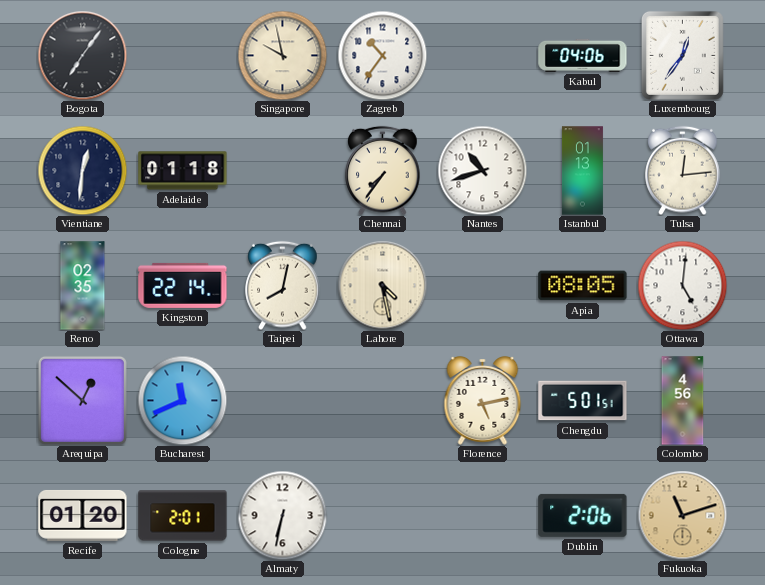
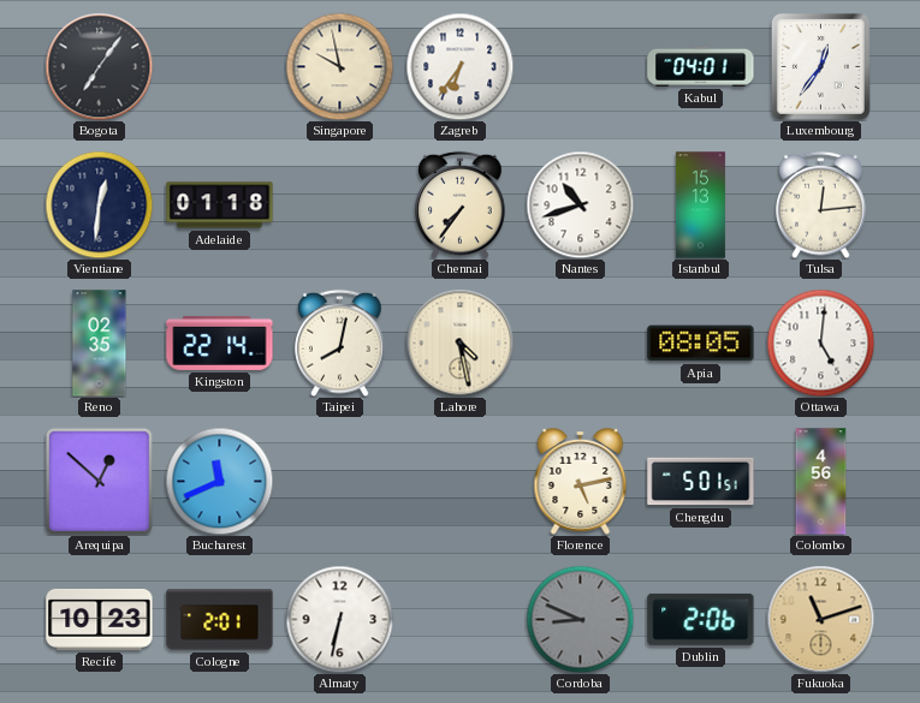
Zagreb: 10:36 -> 6:36
Kabul: 04:06 -> 04:01
Istanbul: 01:13 -> 15:13
Recife: 01:20 -> 10:23
Cordoba: none -> 8:49
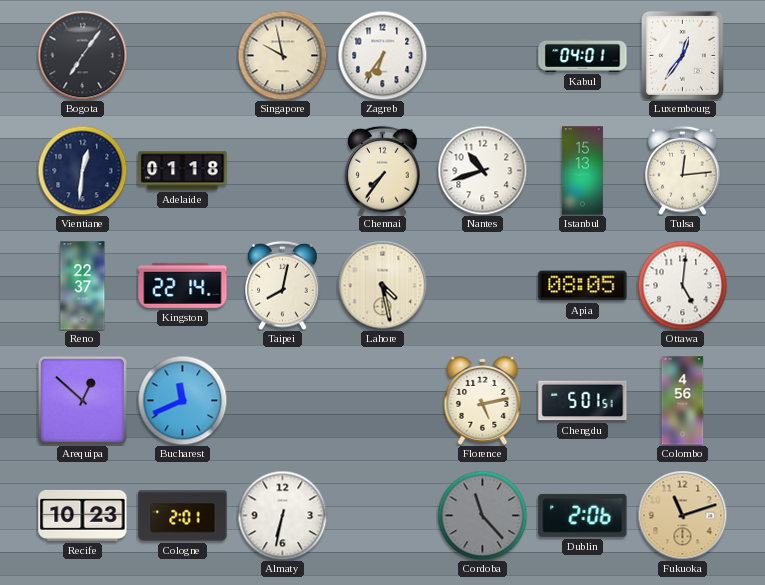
Reno: 02:35 -> 22:37
Cordoba: 8:49 -> 11:23
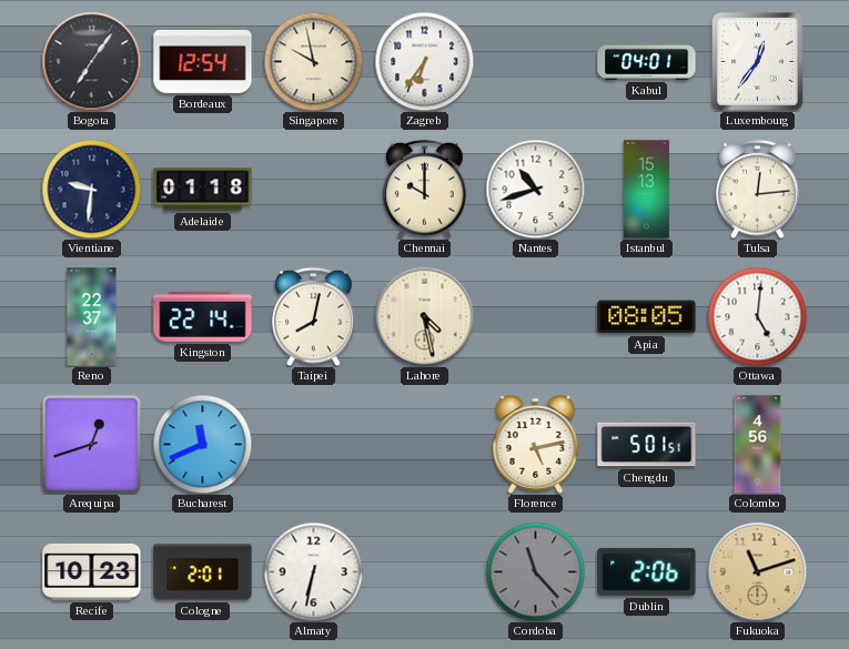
Bordeaux: none -> 12:54
Vientiane: 12:31 -> 9:31
Chennai: 7:36 -> 10:00
Arequipa: 12:52 -> 12:42
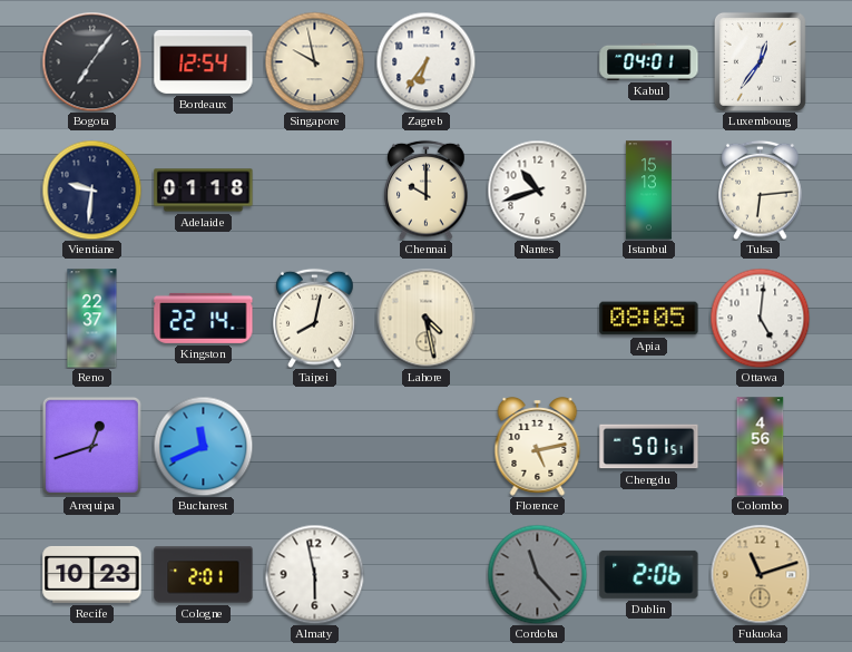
Tulsa: 12:14 -> 6:14
Almaty: 6:32 -> 5:58
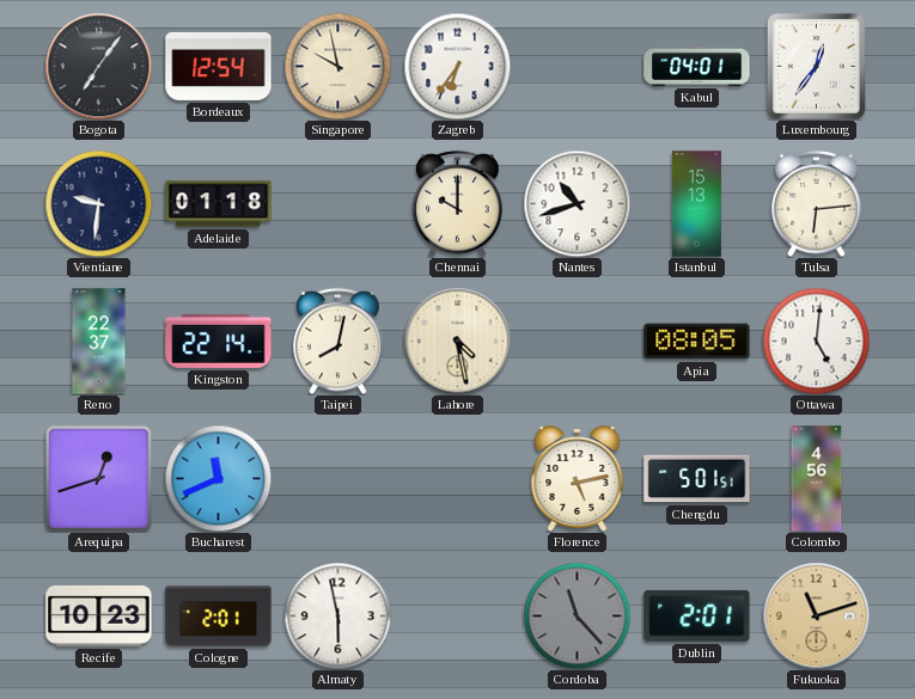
Dublin: 2:06 -> 2:01
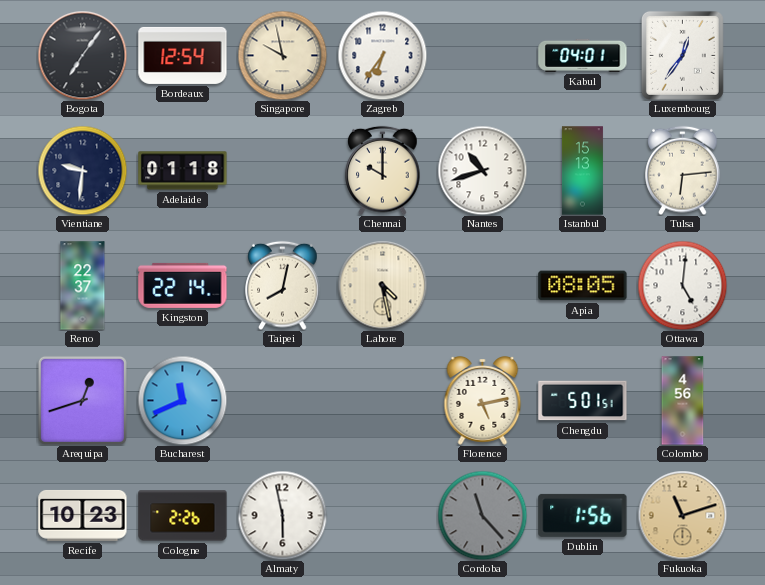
Cologne: 2:01 -> 2:26
Dublin: 2:01 -> 1:56
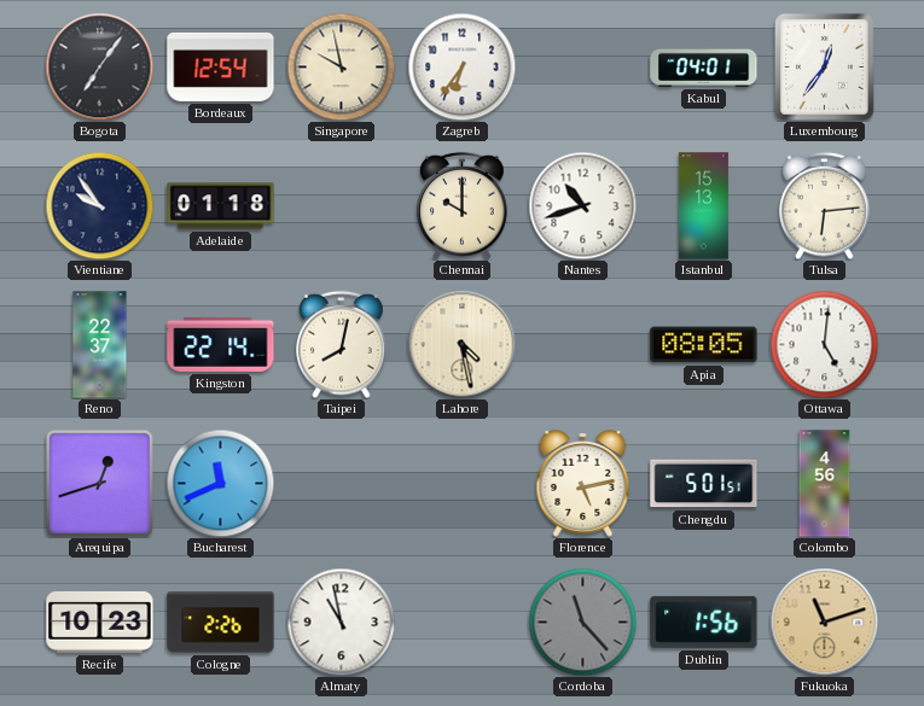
Vientiane: 9:31 -> 9:54
Almaty: 5:58 -> 10:58
